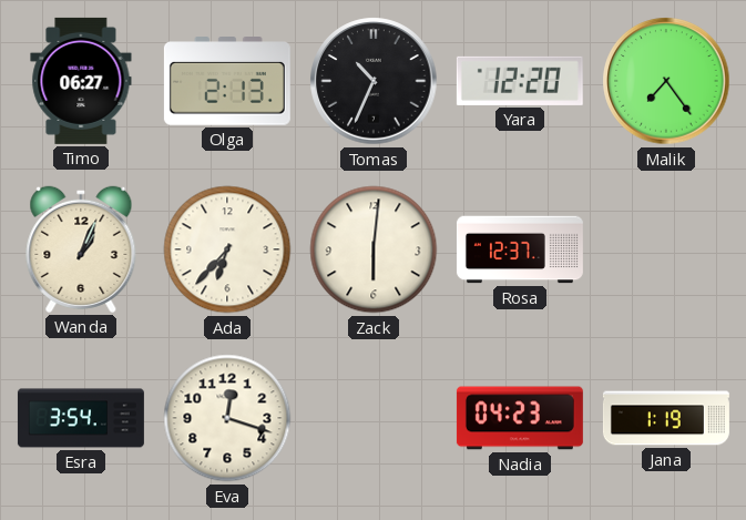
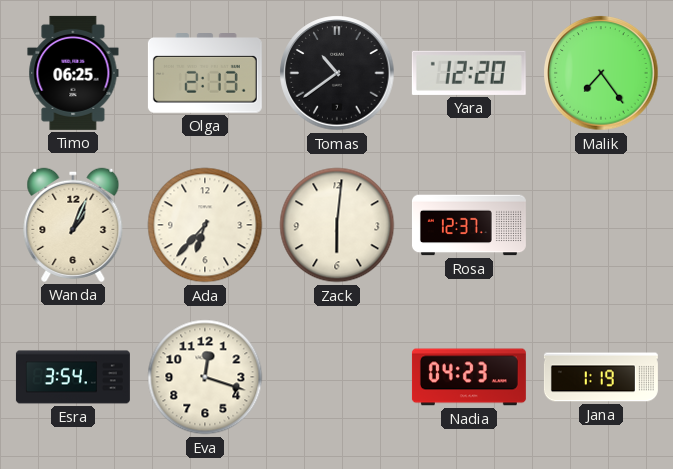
Timo: 06:27 -> 06:25
Tomas: 10:34 -> 10:39
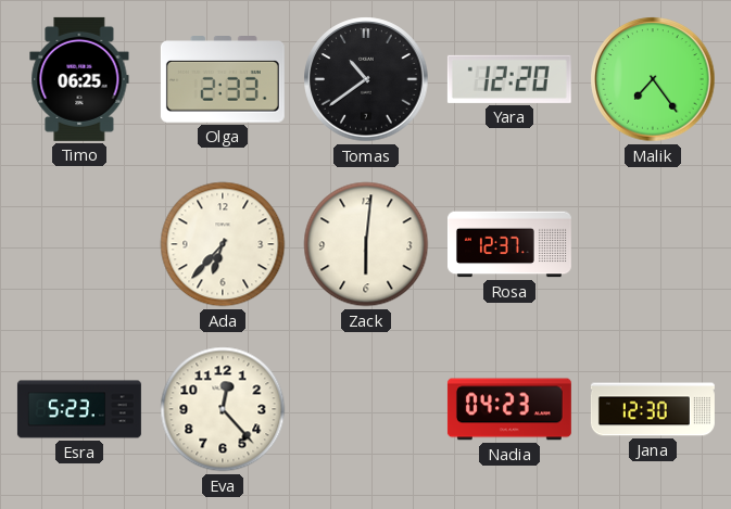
Olga: 2:13 -> 2:33
Wanda: 1:04 -> none
Esra: 3:54 -> 5:23
Eva: 12:18 -> 12:23
Jana: 1:19 -> 12:30
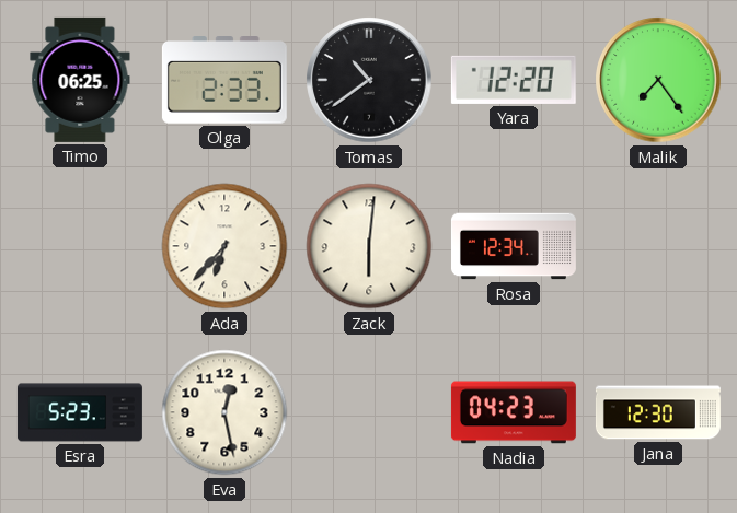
Rosa: 12:37 -> 12:34
Eva: 12:23 -> 12:28
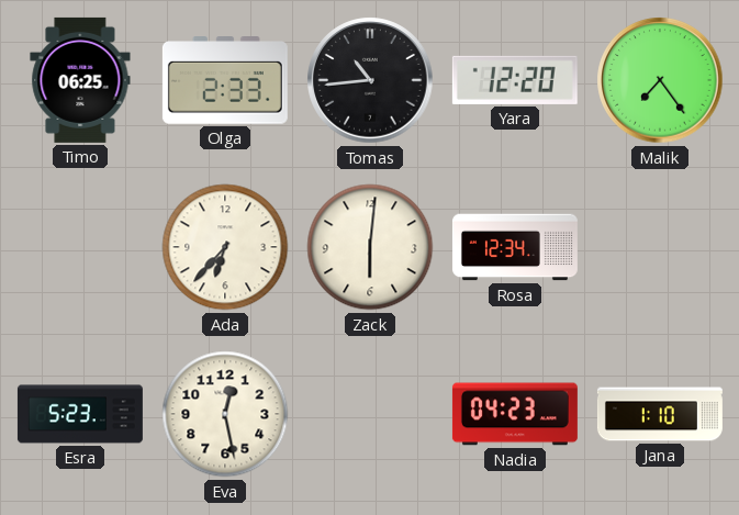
Tomas: 10:39 -> 10:44
Jana: 12:30 -> 1:10
